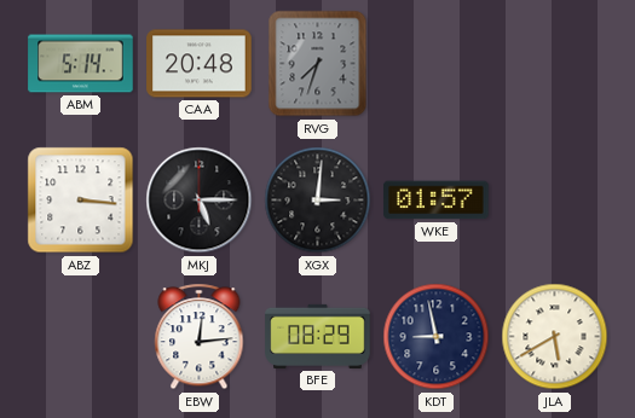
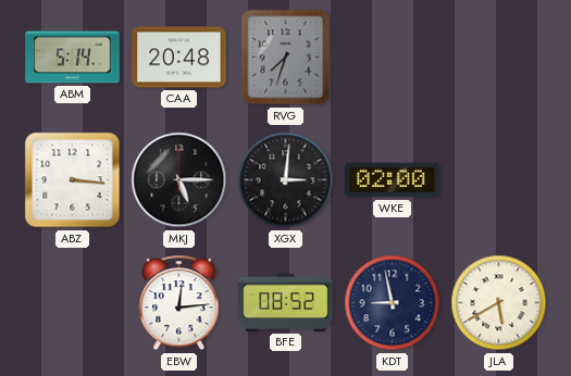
WKE: 01:57 -> 02:00
BFE: 08:29 -> 08:52
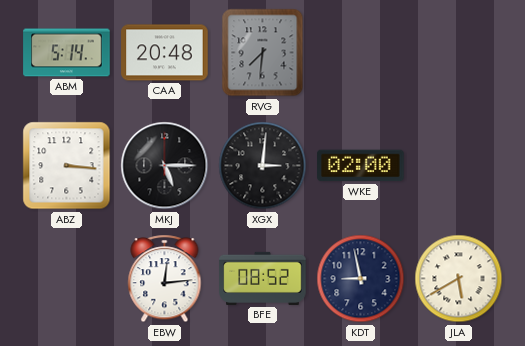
RVG: 7:33 -> 7:31
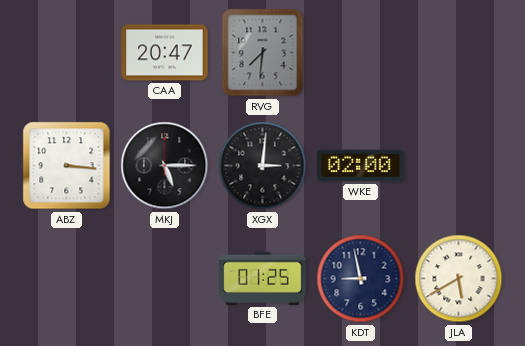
ABM: 5:14 -> none
CAA: 20:48 -> 20:47
EBW: 12:14 -> none
BFE: 08:52 -> 01:25
